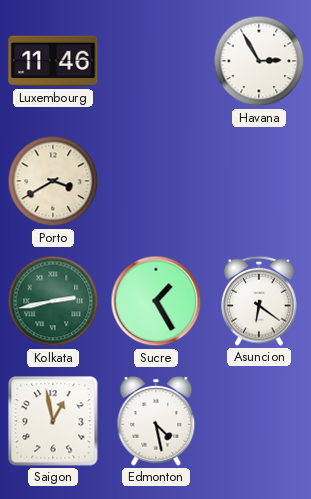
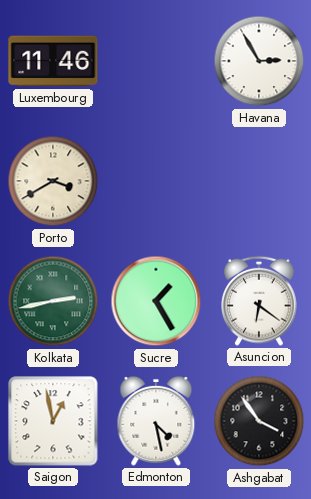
Ashgabat: none -> 3:54
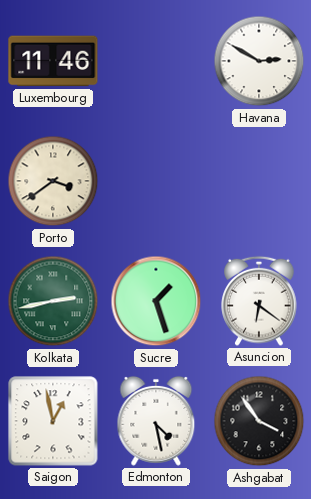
Havana: 2:55 -> 2:50
Porto: 3:40 -> 3:39
Sucre: 1:25 -> 1:27
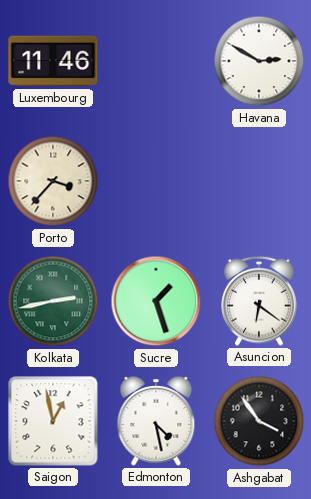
Porto: 3:39 -> 3:37
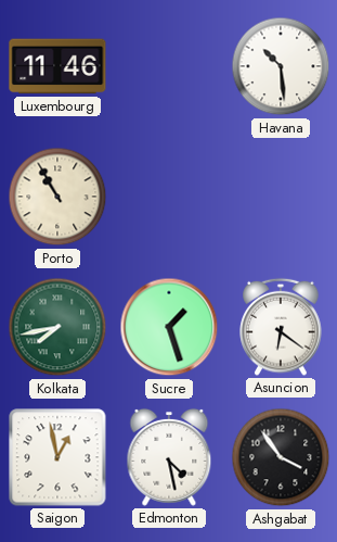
Havana: 2:50 -> 10:29
Porto: 3:37 -> 10:55
Kolkata: 2:43 -> 7:43
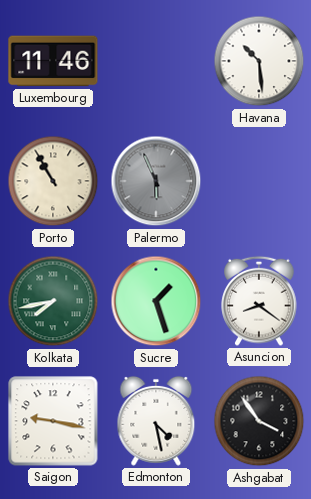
Palermo: none -> 5:56
Asuncion: 6:21 -> 8:21
Saigon: 12:58 -> 9:17
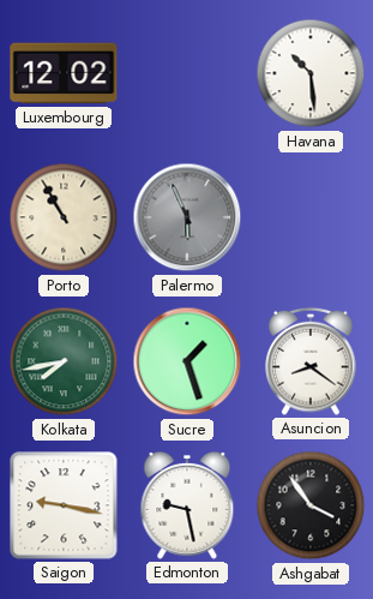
Luxembourg: 11:46 -> 12:02
Edmonton: 4:28 -> 9:28
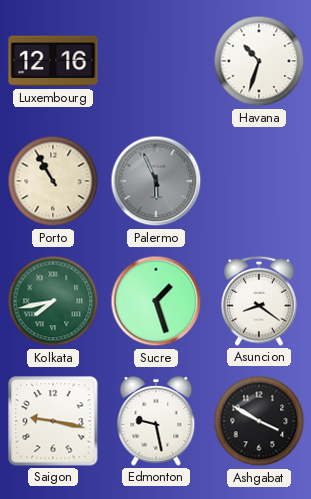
Luxembourg: 12:02 -> 12:16
Havana: 10:29 -> 10:33
Ashgabat: 3:54 -> 3:50
